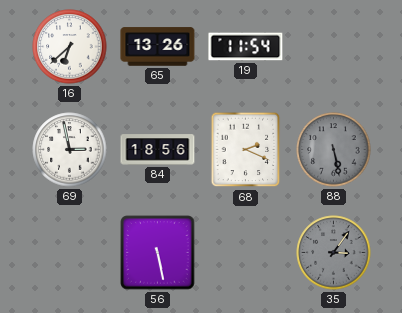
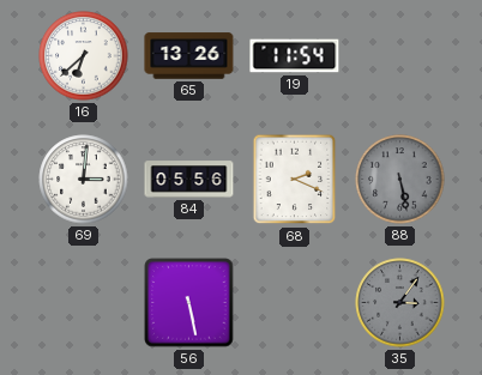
69: 2:58 -> 3:01
84: 18:56 -> 05:56
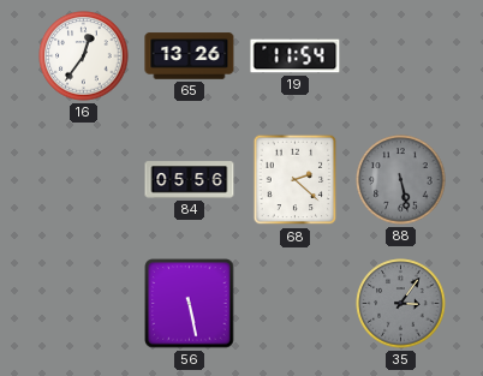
16: 6:38 -> 12:36
69: 3:01 -> none
68: 2:19 -> 2:22
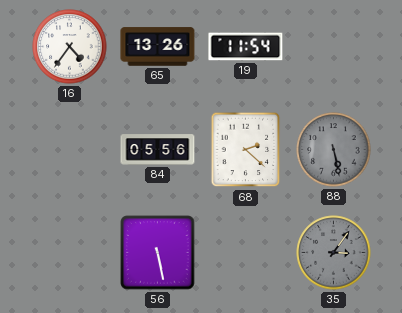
16: 12:36 -> 4:36
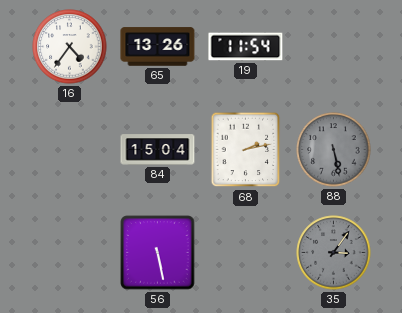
84: 05:56 -> 15:04
68: 2:22 -> 2:13
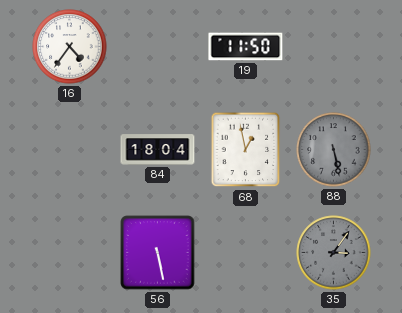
65: 13:26 -> none
19: 11:54 -> 11:50
84: 15:04 -> 18:04
68: 2:13 -> 12:58
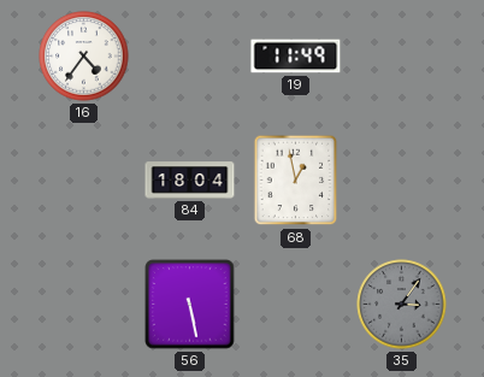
19: 11:50 -> 11:49
88: 5:28 -> none
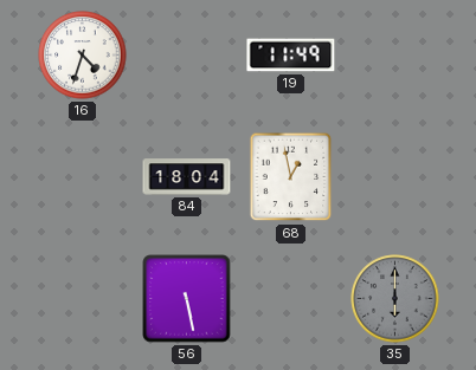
16: 4:36 -> 4:33
35: 3:06 -> 6:00
